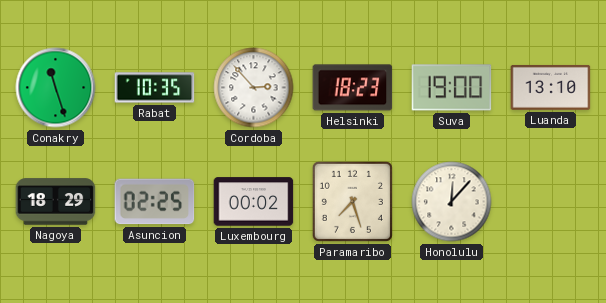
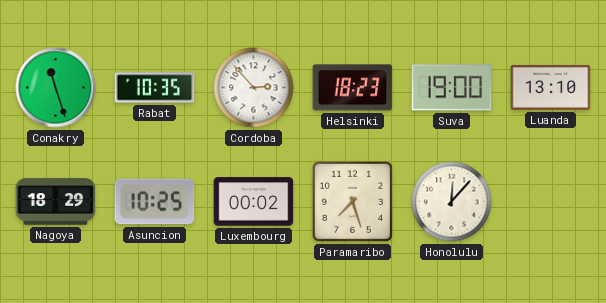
Asuncion: 02:25 -> 10:25
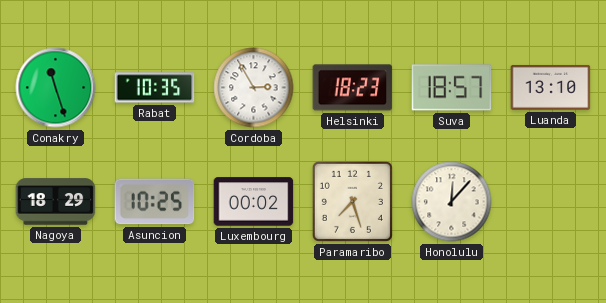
Cordoba: 2:53 -> 2:55
Suva: 19:00 -> 18:57
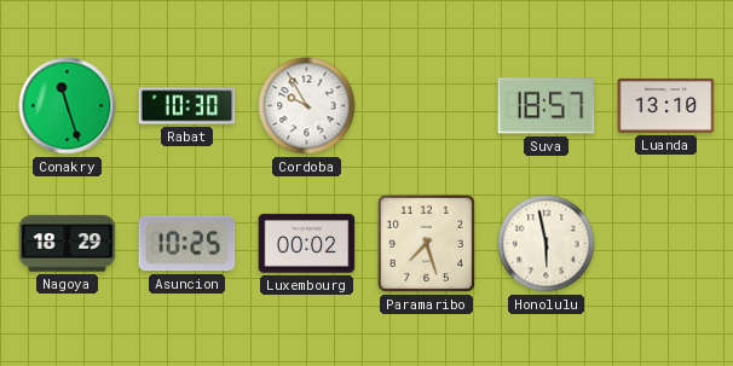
Rabat: 10:35 -> 10:30
Cordoba: 2:55 -> 9:55
Helsinki: 18:23 -> none
Honolulu: 12:07 -> 5:58
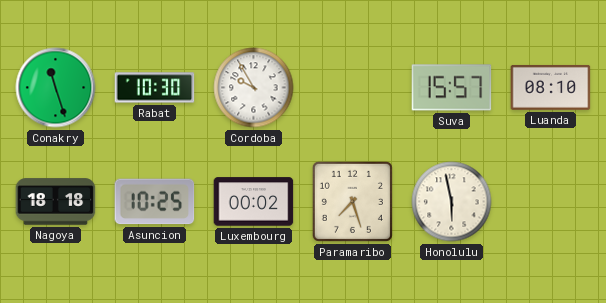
Suva: 18:57 -> 15:57
Luanda: 13:10 -> 08:10
Nagoya: 18:29 -> 18:18
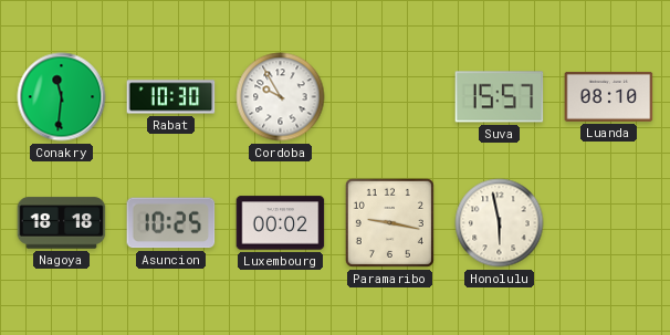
Conakry: 11:27 -> 11:31
Paramaribo: 7:27 -> 9:17
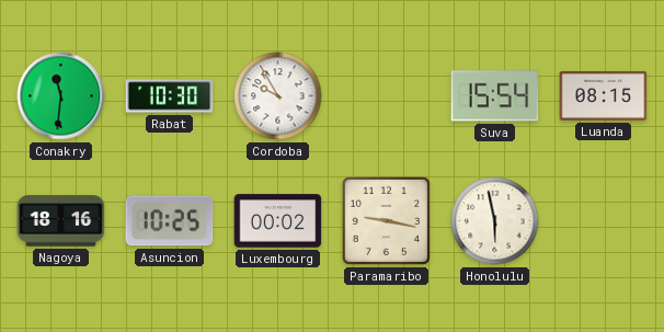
Suva: 15:57 -> 15:54
Luanda: 08:10 -> 08:15
Nagoya: 18:18 -> 18:16
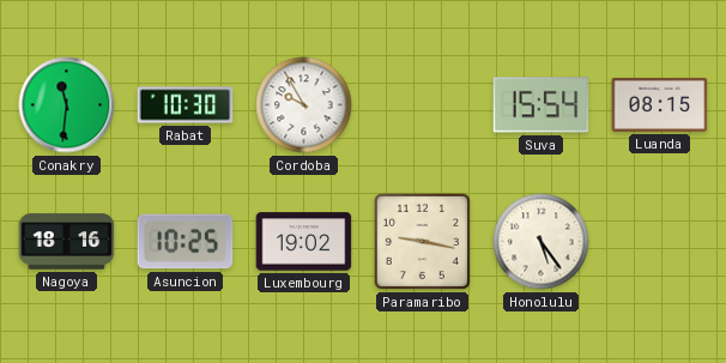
Luxembourg: 00:02 -> 19:02
Honolulu: 5:58 -> 5:24
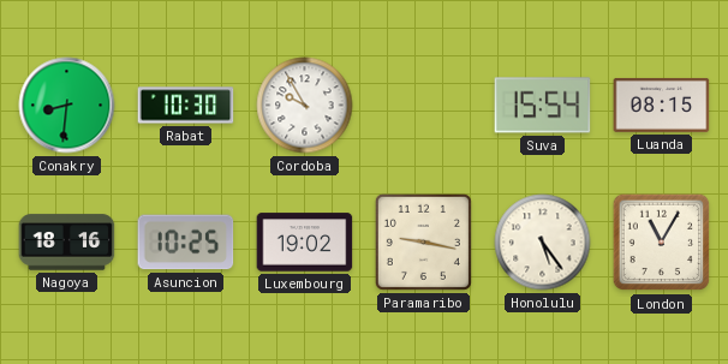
Conakry: 11:31 -> 8:31
London: none -> 11:05
